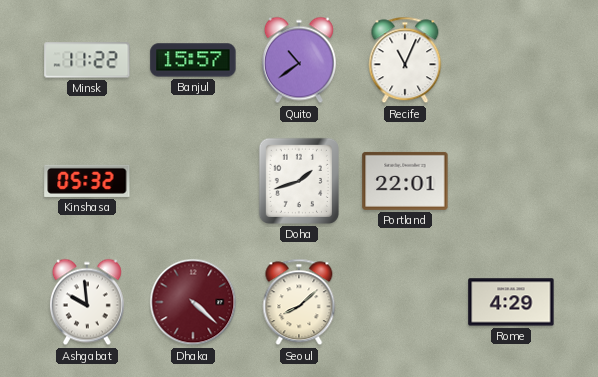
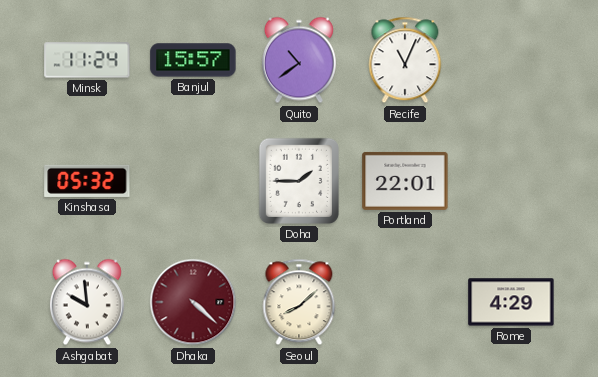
Minsk: 11:22 -> 11:24
Doha: 1:42 -> 1:45
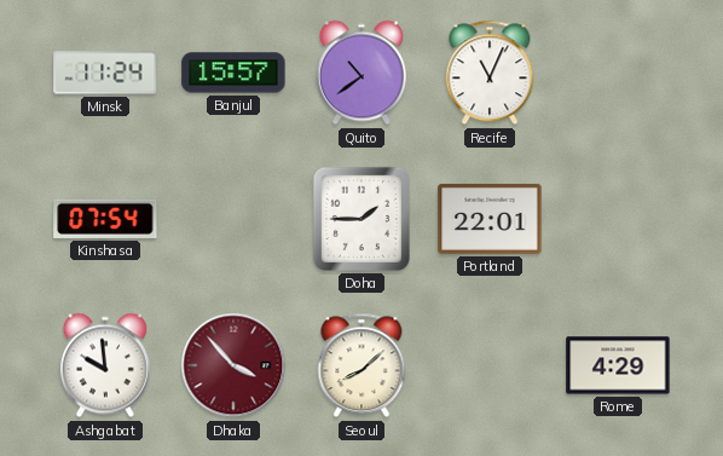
Kinshasa: 05:32 -> 07:54
Dhaka: 4:22 -> 3:53
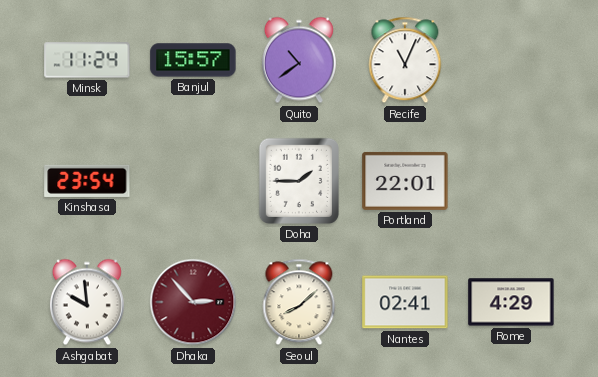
Kinshasa: 07:54 -> 23:54
Dhaka: 3:53 -> 2:53
Nantes: none -> 02:41
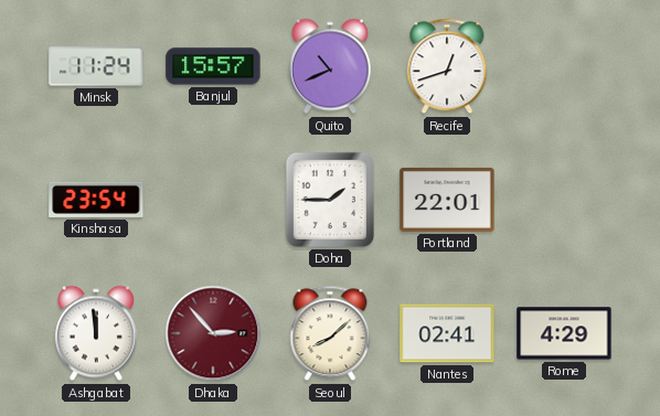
Quito: 10:39 -> 10:41
Recife: 11:04 -> 12:42
Ashgabat: 9:59 -> 11:59
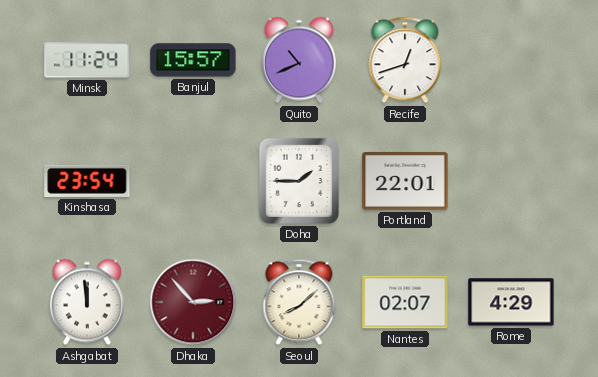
Nantes: 02:41 -> 02:07
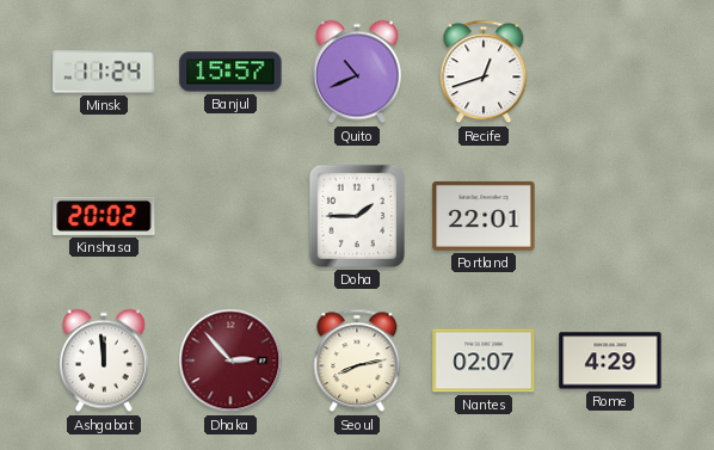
Kinshasa: 23:54 -> 20:02
Seoul: 8:08 -> 8:13
